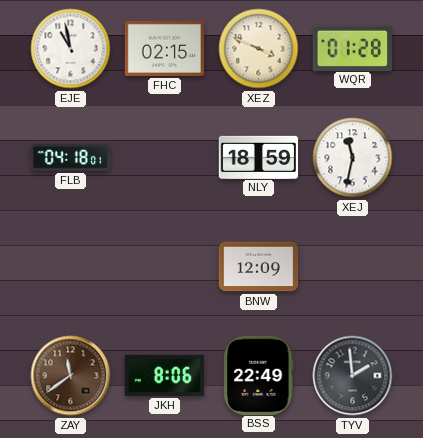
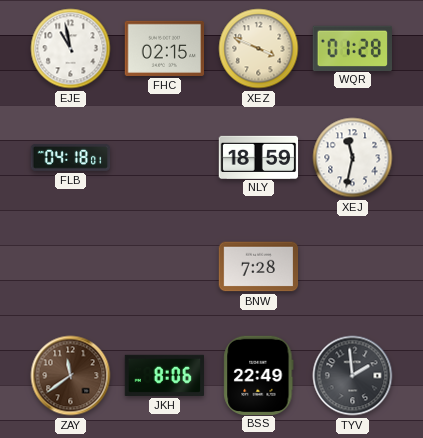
BNW: 12:09 -> 7:28
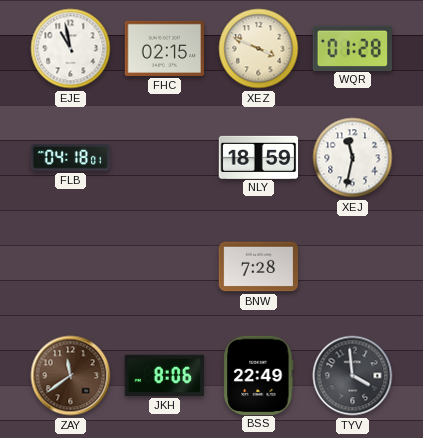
TYV: 1:59 -> 3:59
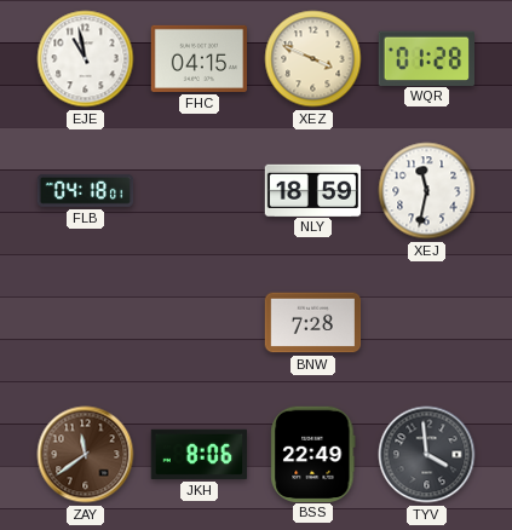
FHC: 02:15 -> 04:15
